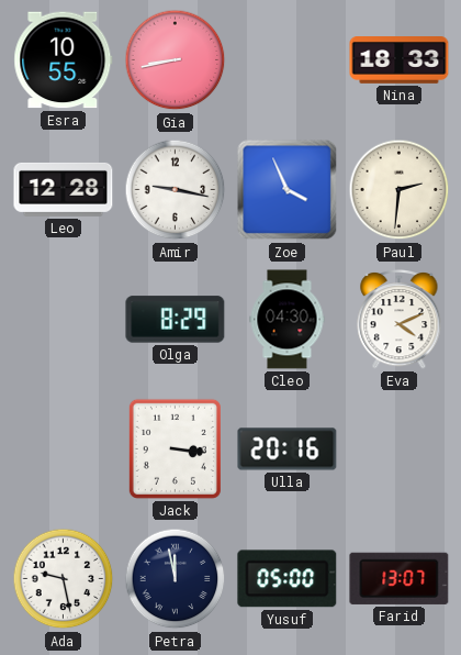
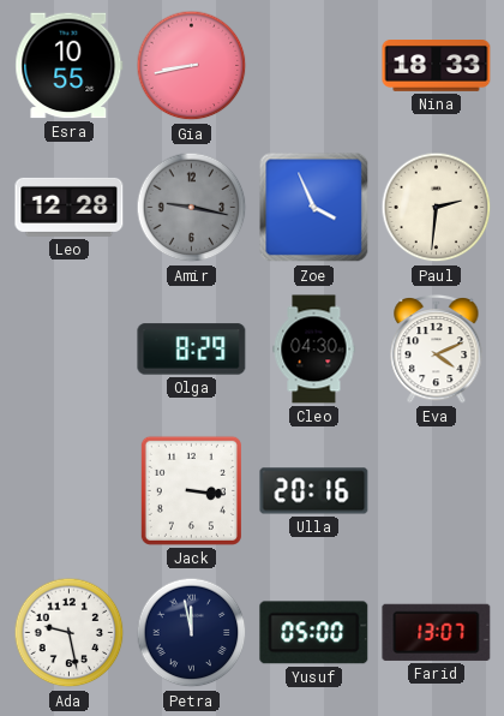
Amir dial: white -> grey
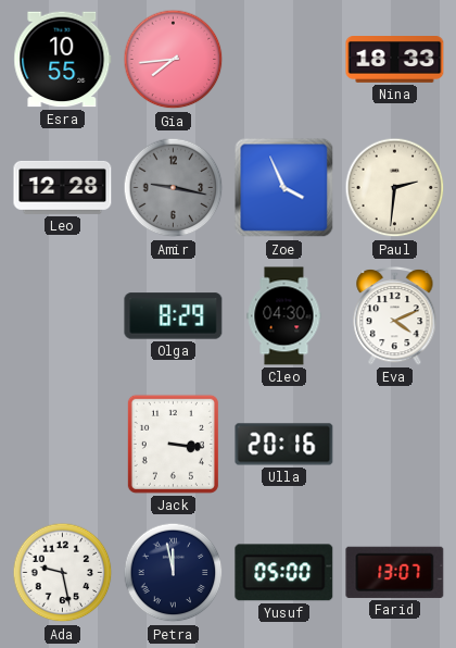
Gia: 8:43 -> 7:44
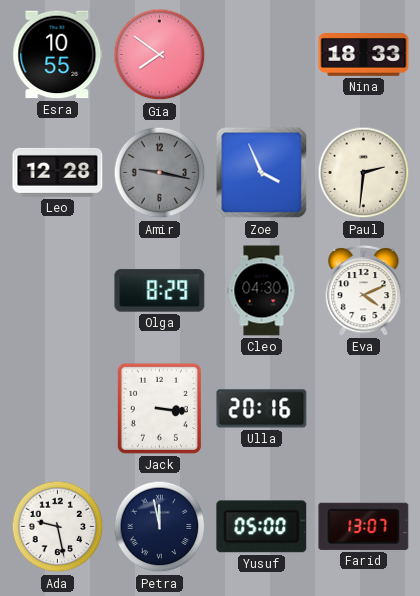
Gia: 7:44 -> 7:51
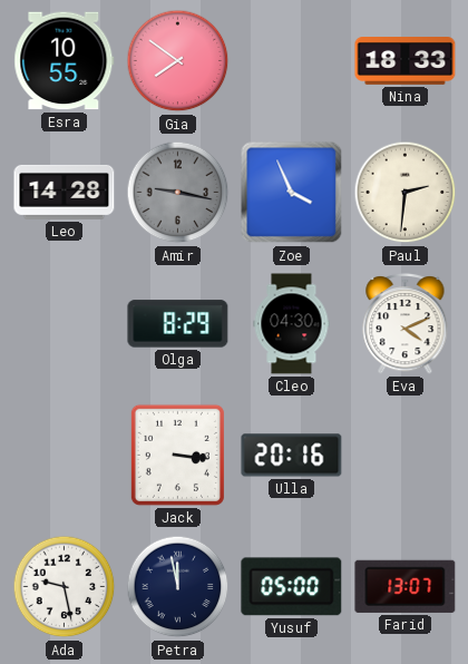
Leo: 12:28 -> 14:28
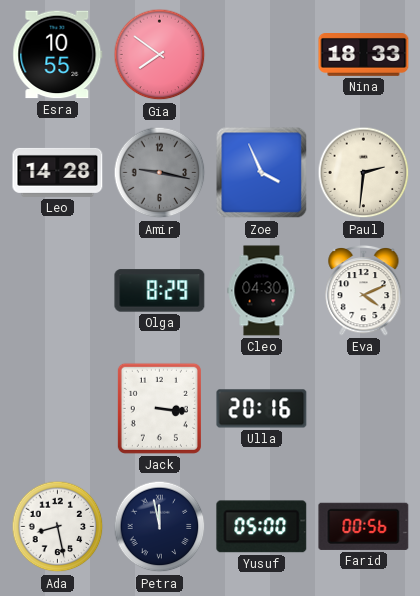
Ada: 9:28 -> 8:28
Farid: 13:07 -> 00:56
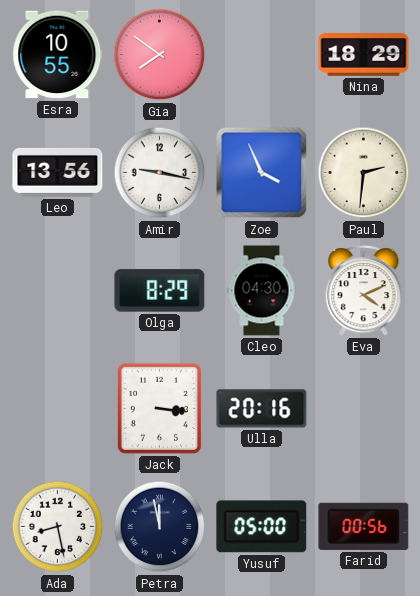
Nina: 18:33 -> 18:29
Leo: 14:28 -> 13:56
Amir dial: grey -> white
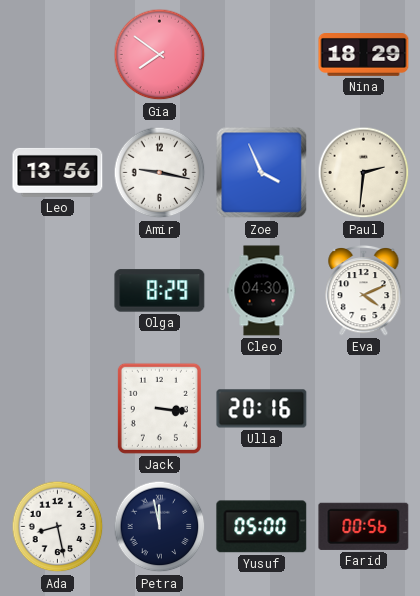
Esra: 10:55 -> none
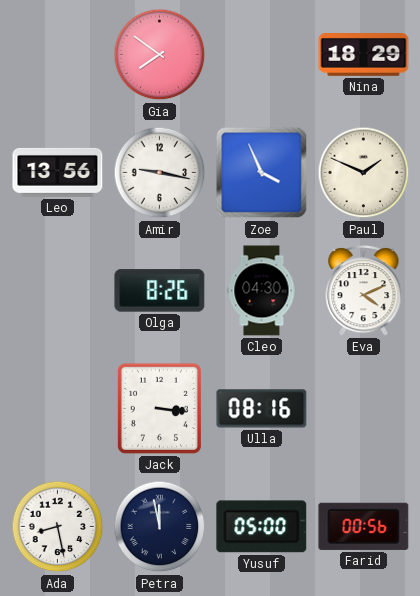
Paul: 2:31 -> 1:49
Olga: 8:29 -> 8:26
Ulla: 20:16 -> 08:16
